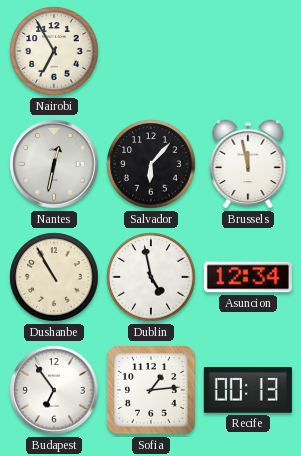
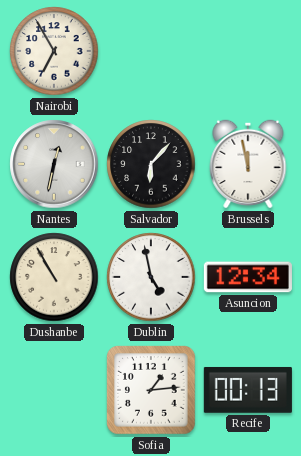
Budapest: 6:54 -> none
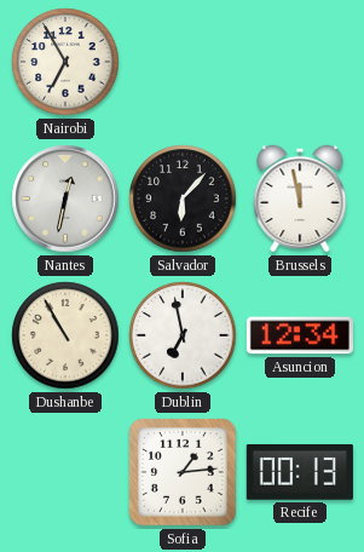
Dublin: 4:58 -> 6:58
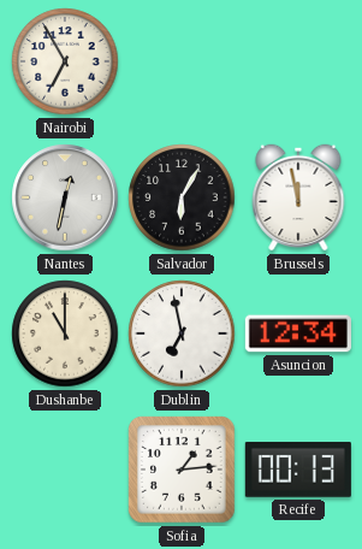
Salvador: 6:07 -> 6:05
Dushanbe: 10:55 -> 11:00
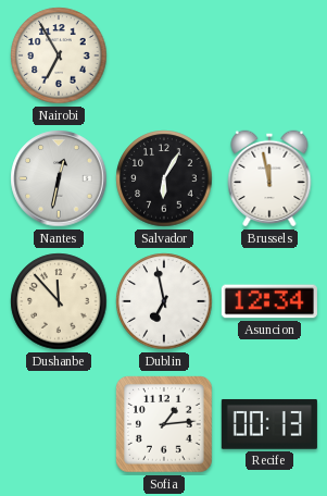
Dushanbe: 11:00 -> 11:53
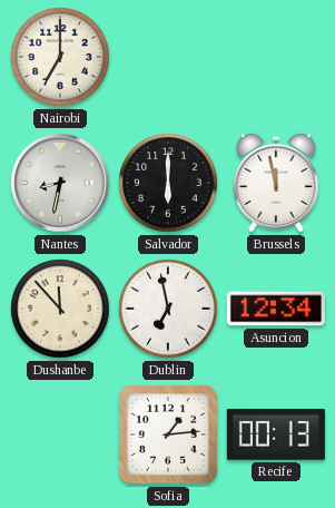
Nairobi: 6:55 -> 7:00
Nantes: 12:32 -> 8:32
Salvador: 6:05 -> 6:00
